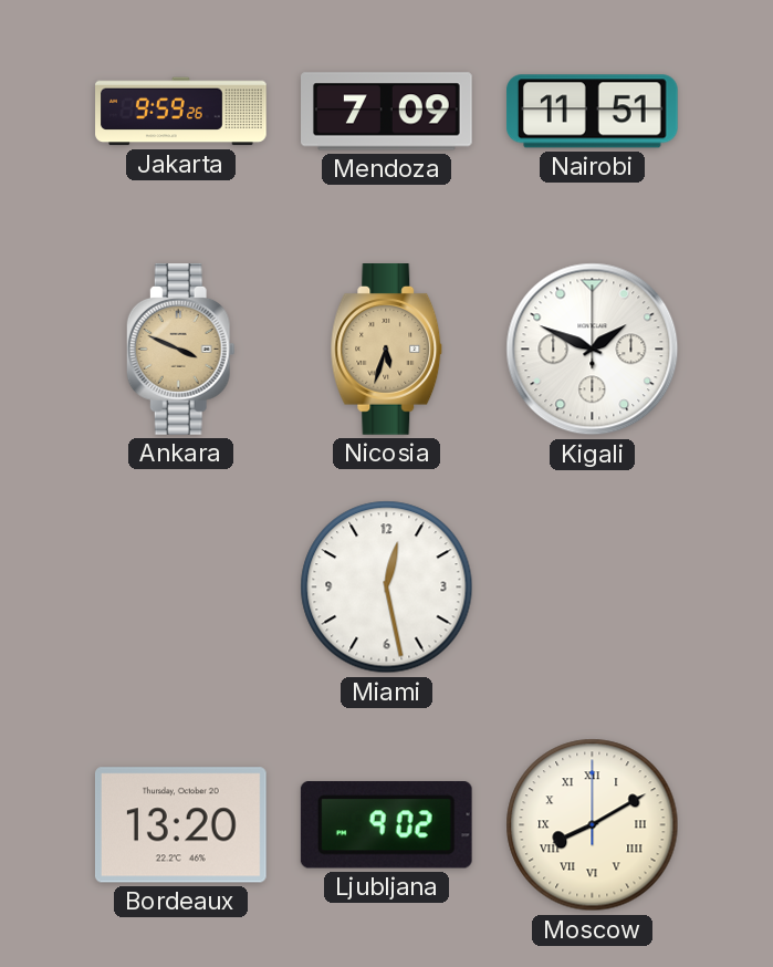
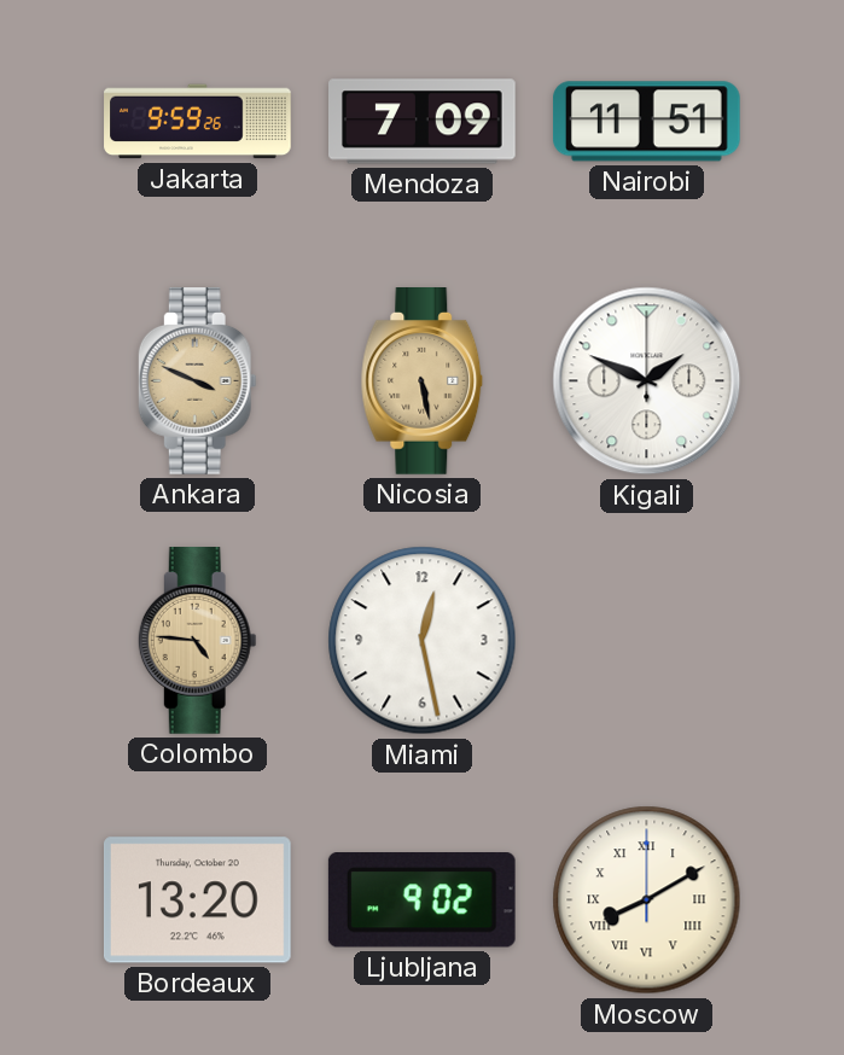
Nicosia: 5:33 -> 5:28
Colombo: none -> 4:46
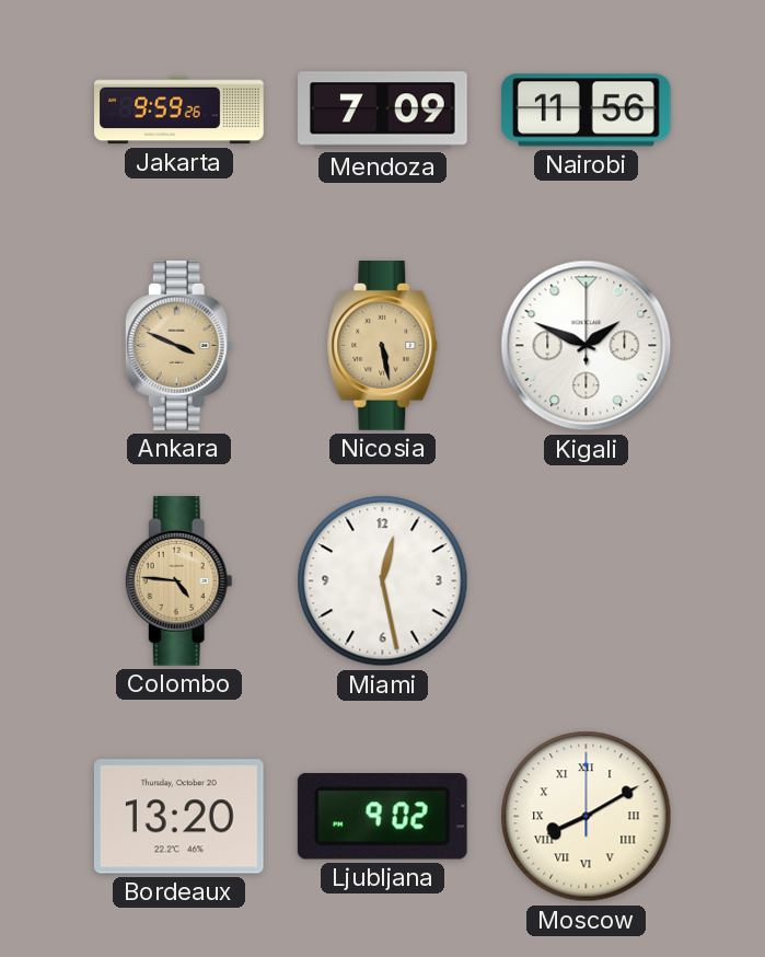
Nairobi: 11:51 -> 11:56
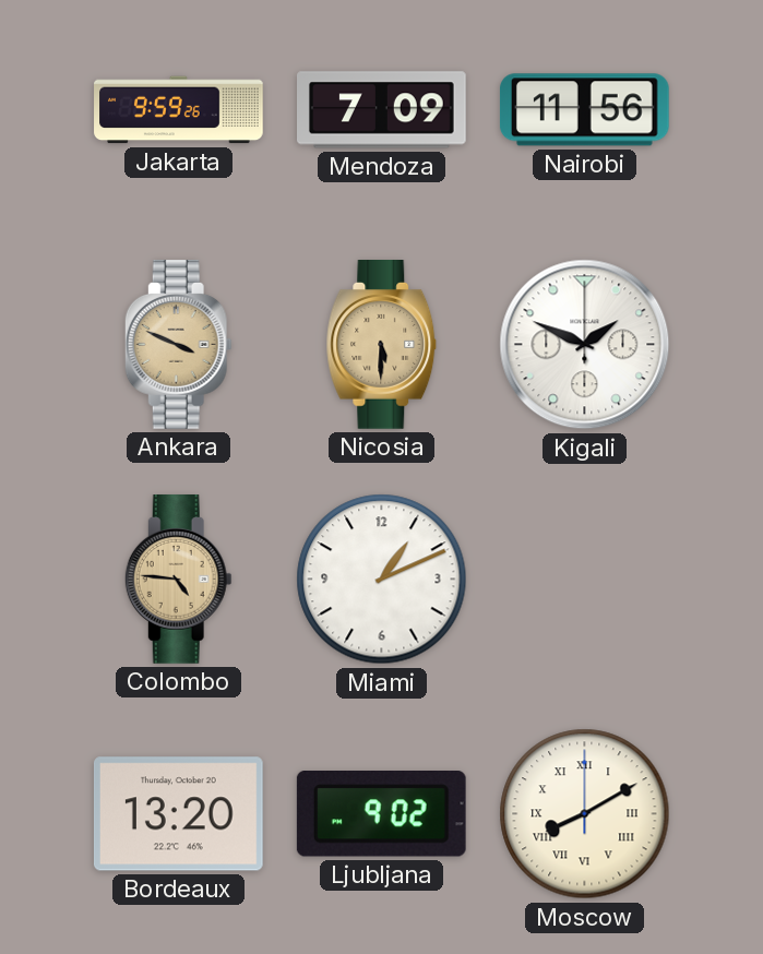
Nicosia: 5:28 -> 5:30
Miami: 12:28 -> 1:11
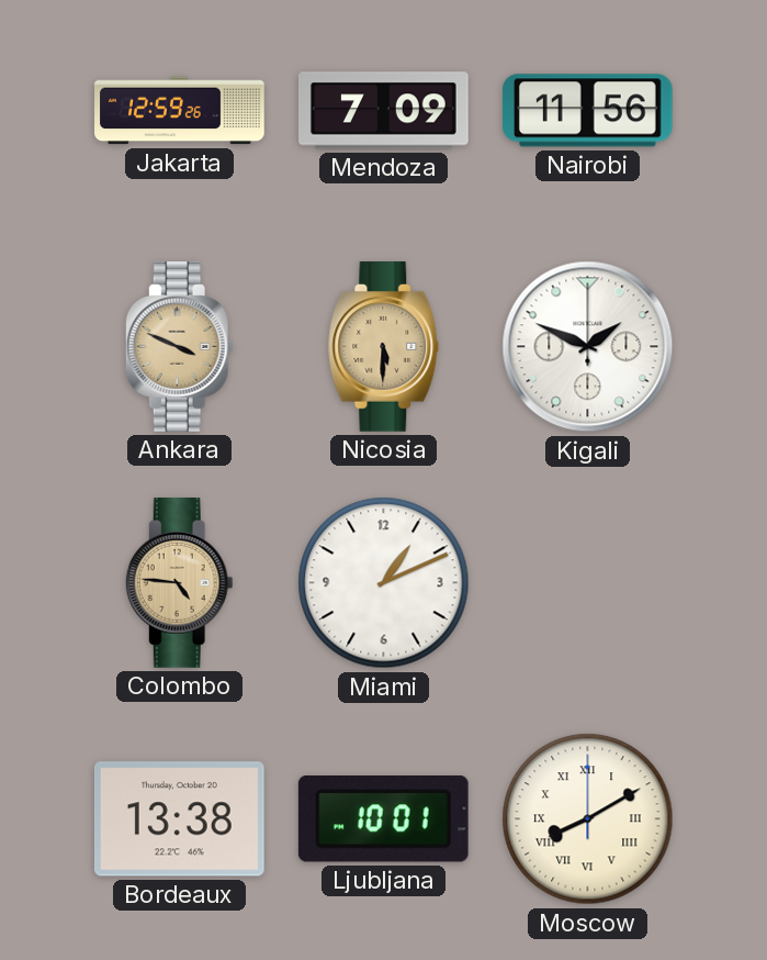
Jakarta: 9:59 -> 12:59
Bordeaux: 13:20 -> 13:38
Ljubljana: 9:02 -> 10:01
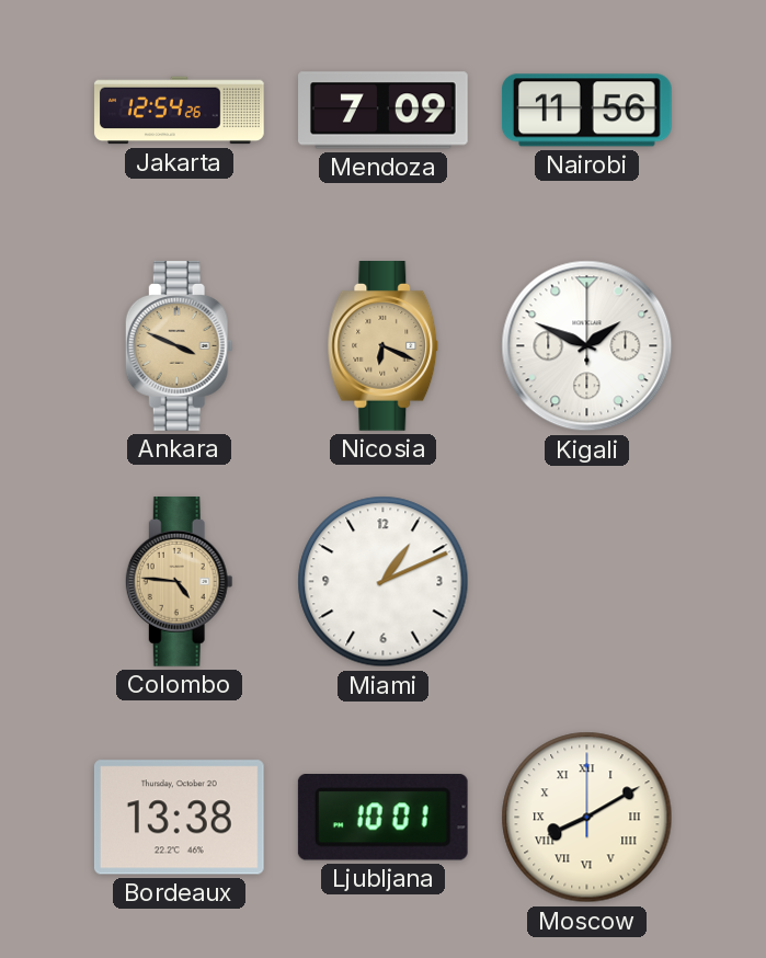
Jakarta: 12:59 -> 12:54
Nicosia: 5:30 -> 6:19
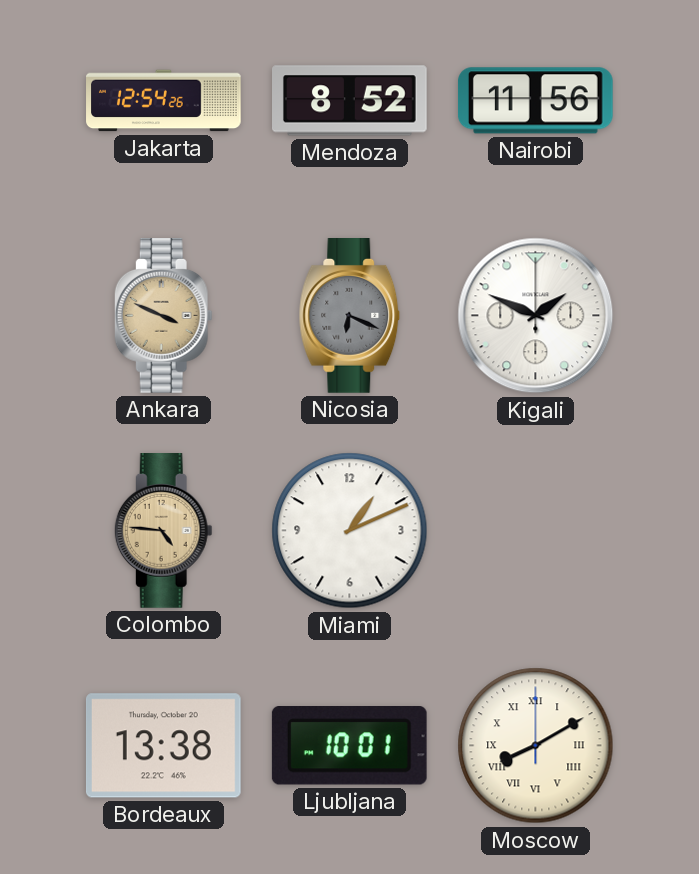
Mendoza: 7:09 -> 8:52
Nicosia dial: champagne -> grey
